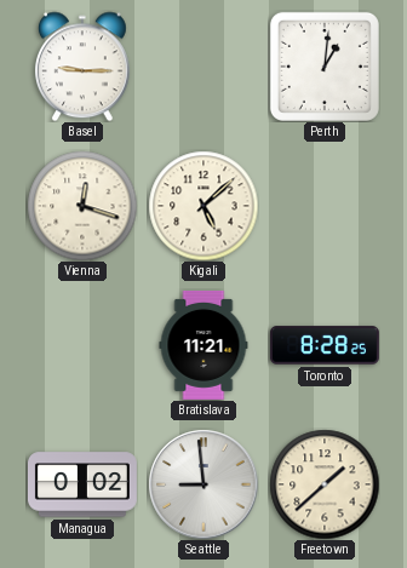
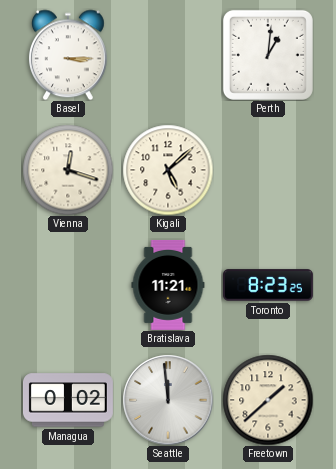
Basel: 9:15 -> 3:15
Toronto: 8:28 -> 8:23
Seattle: 8:59 -> 11:59
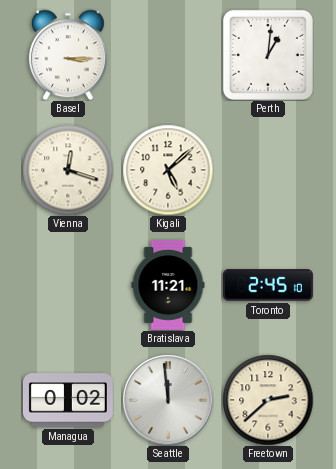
Toronto: 8:23 -> 2:45
Freetown: 1:38 -> 2:38
